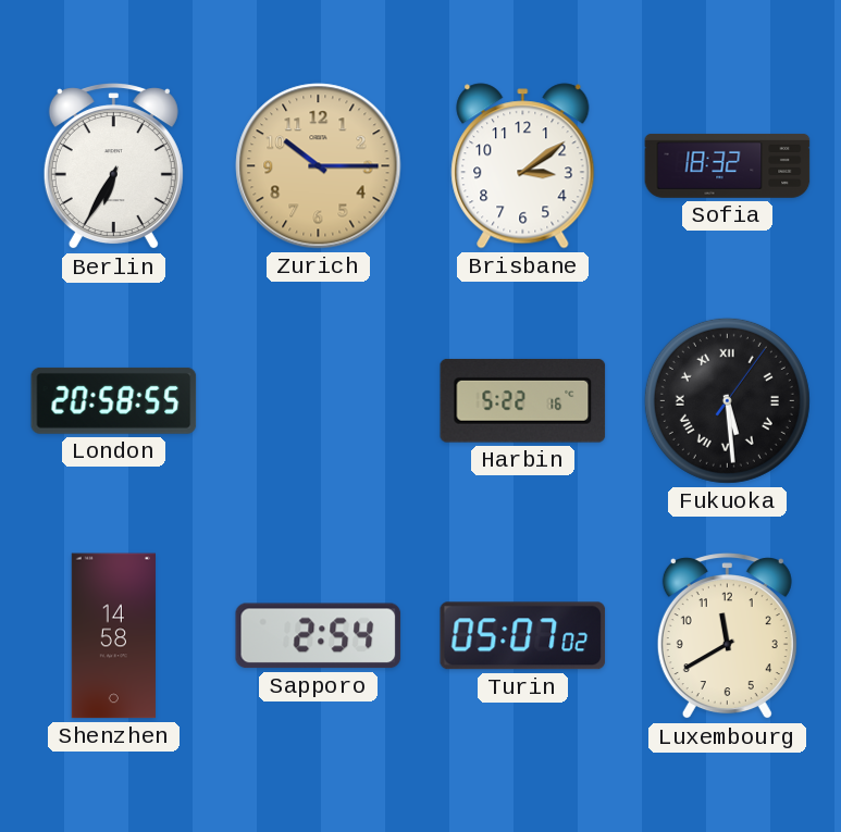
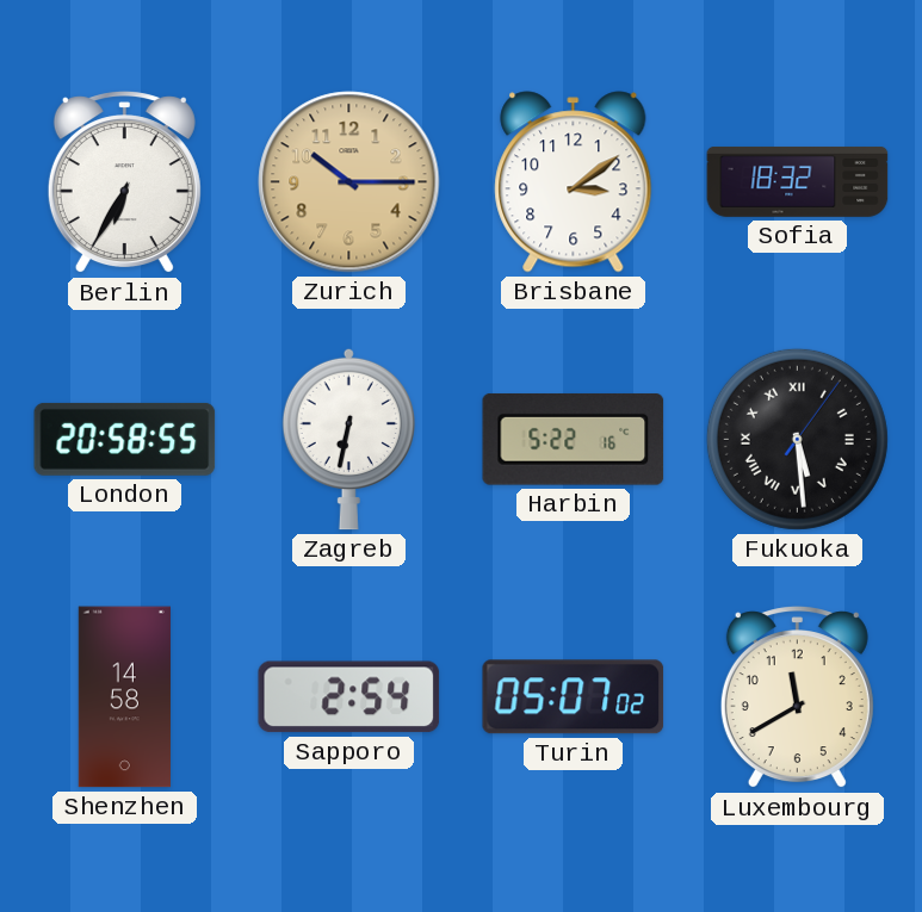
Zagreb: none -> 6:32
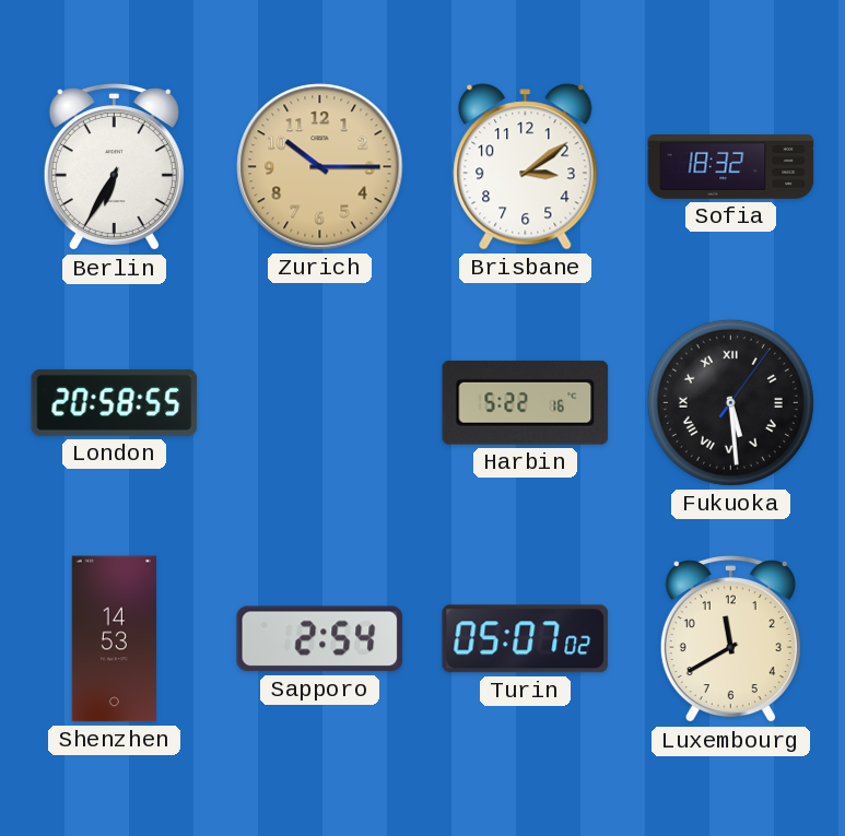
Zagreb: 6:32 -> none
Shenzhen: 14:58 -> 14:53
